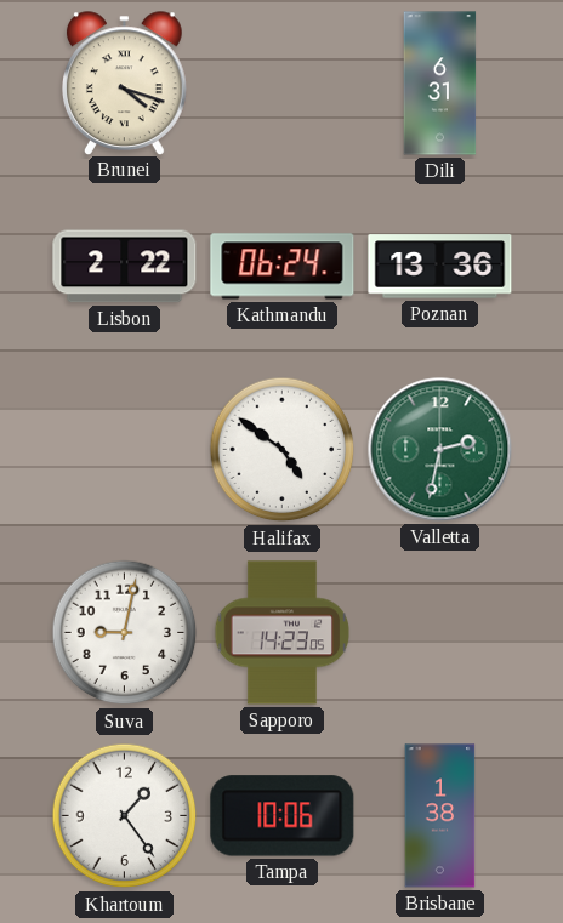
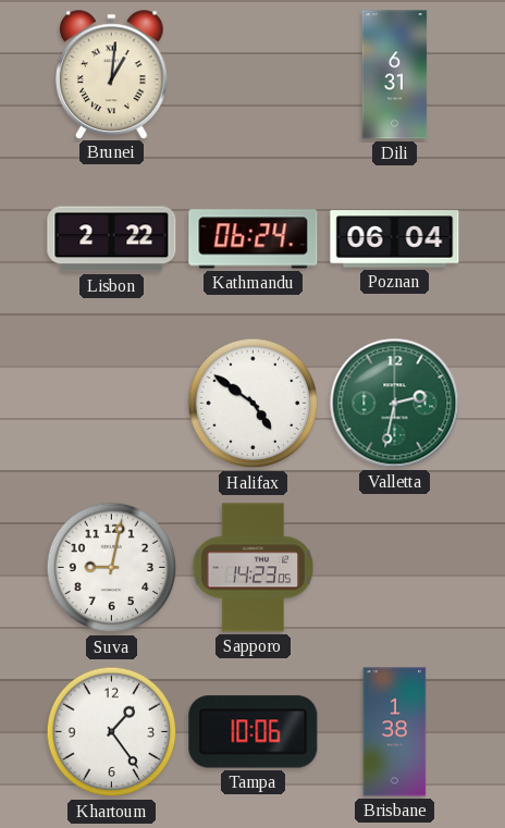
Brunei: 4:18 -> 1:01
Poznan: 13:36 -> 06:04
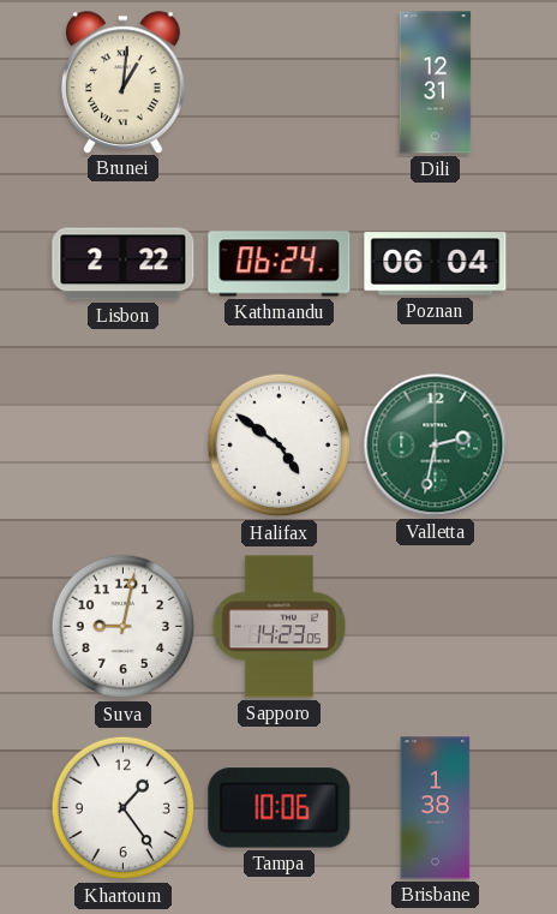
Dili: 6:31 -> 12:31
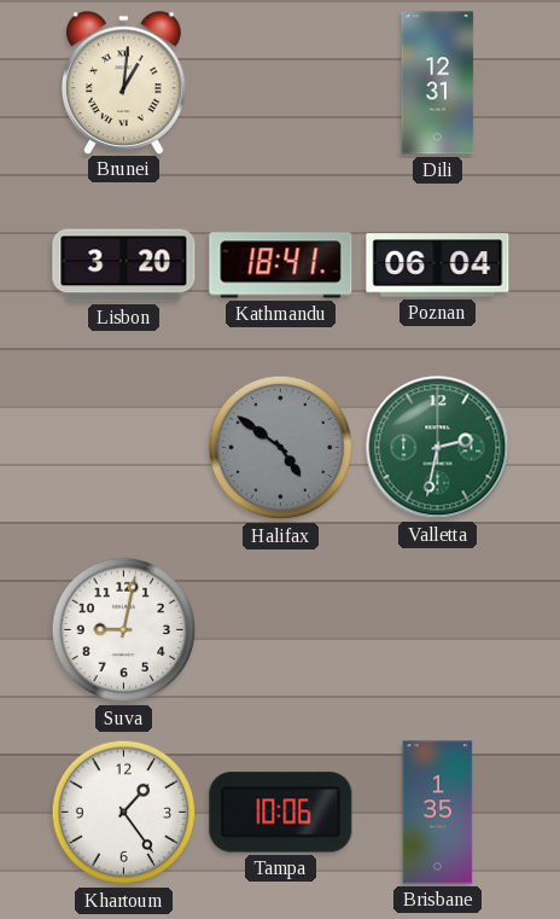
Lisbon: 2:22 -> 3:20
Kathmandu: 06:24 -> 18:41
Halifax dial: white -> grey
Sapporo: 14:23 -> none
Brisbane: 1:38 -> 1:35
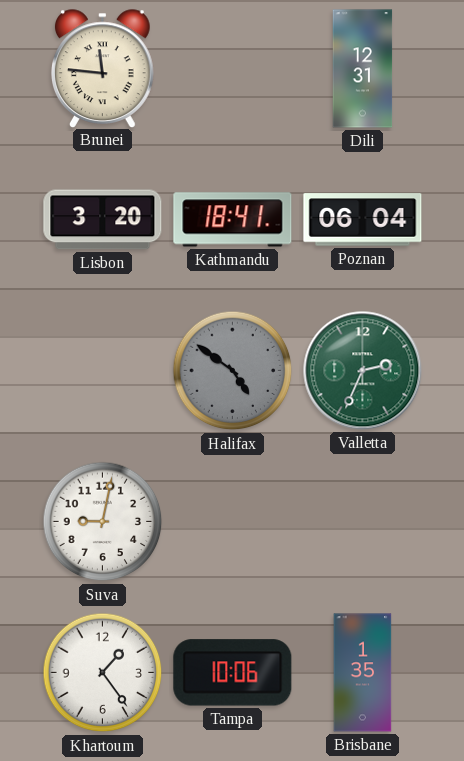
Brunei: 1:01 -> 11:46
Valletta: 2:32 -> 2:34
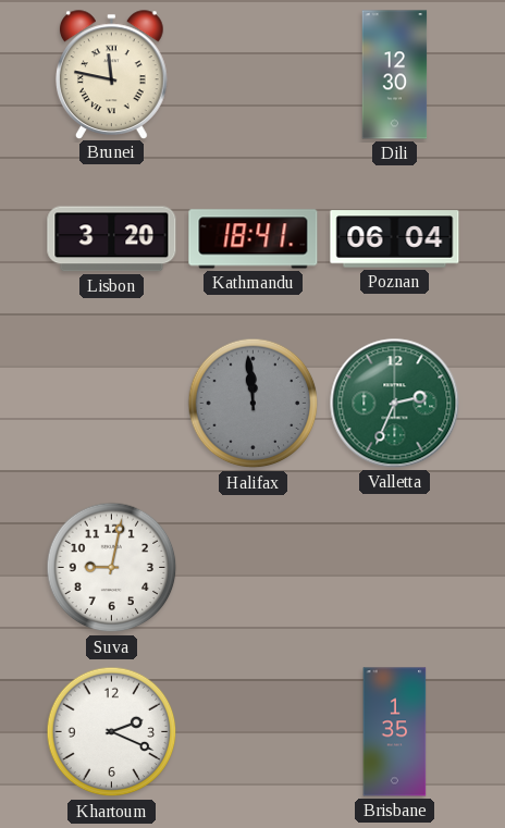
Brunei: 11:46 -> 11:47
Dili: 12:31 -> 12:30
Halifax: 4:51 -> 11:59
Khartoum: 1:24 -> 2:19
Tampa: 10:06 -> none
